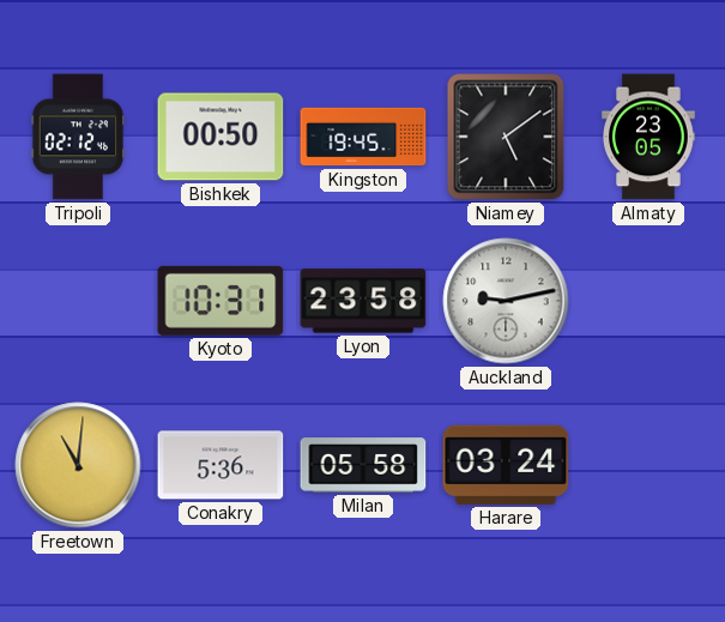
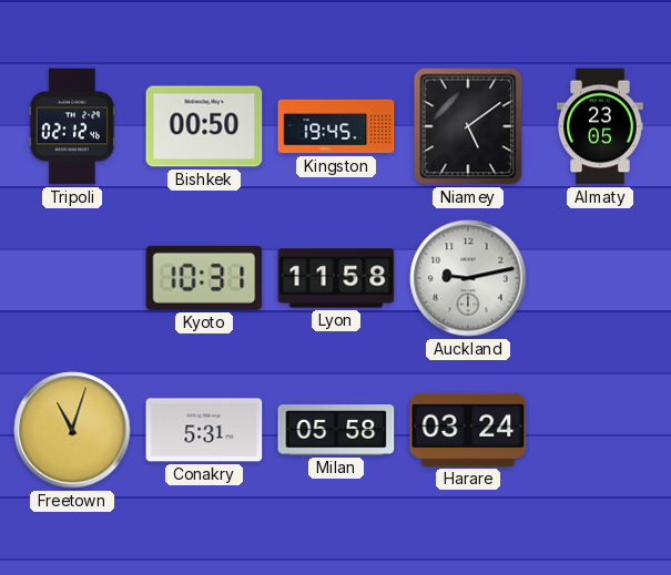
Lyon: 23:58 -> 11:58
Freetown: 11:01 -> 11:03
Conakry: 5:36 -> 5:31
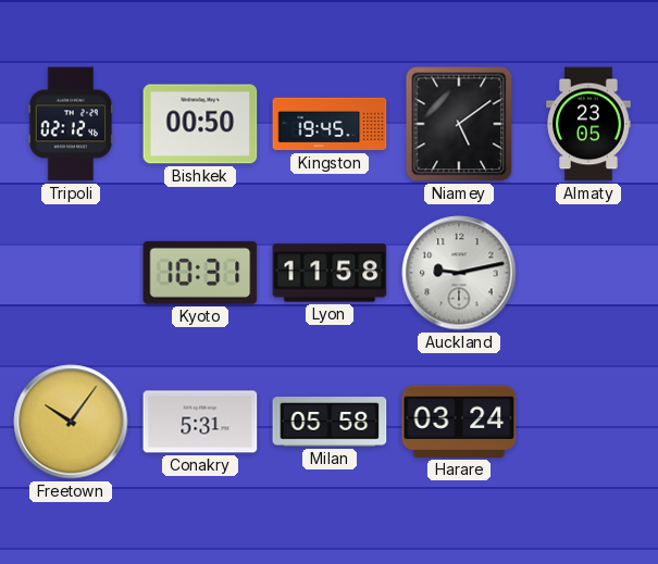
Freetown: 11:03 -> 10:06
